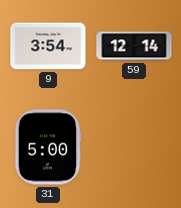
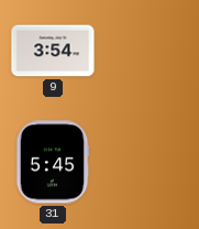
59: 12:14 -> none
31: 5:00 -> 5:45
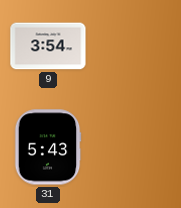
31: 5:45 -> 5:43
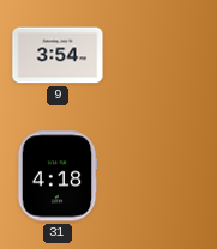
31: 5:43 -> 4:18
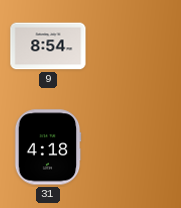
9: 3:54 -> 8:54
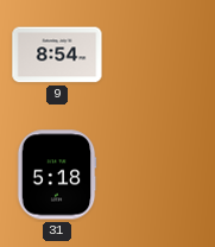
31: 4:18 -> 5:18
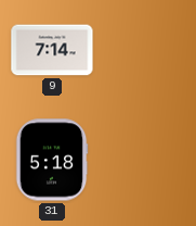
9: 8:54 -> 7:14
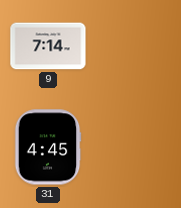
31: 5:18 -> 4:45
